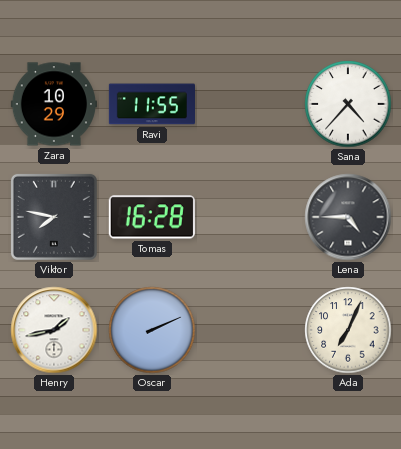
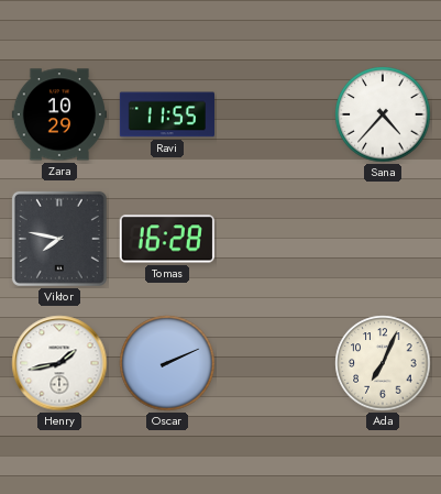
Lena: 4:45 -> none
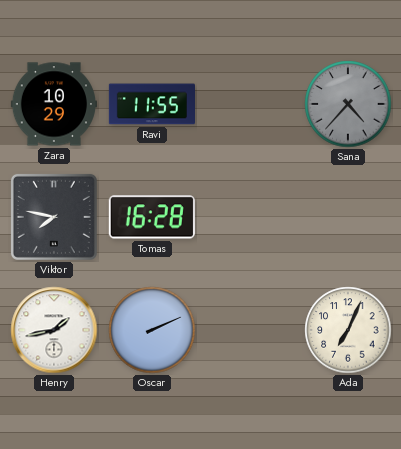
Sana dial: white -> grey
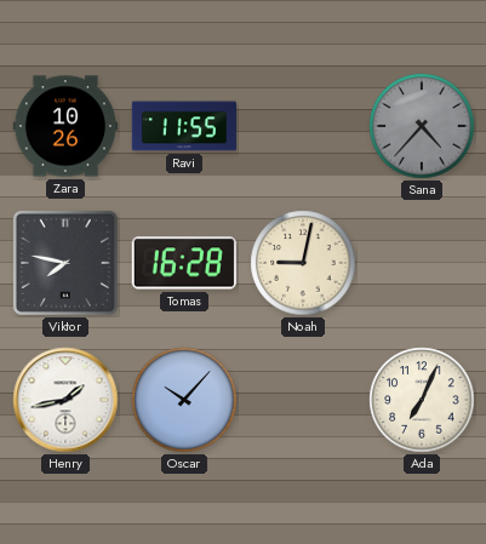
Zara: 10:29 -> 10:26
Noah: none -> 9:02
Oscar: 2:11 -> 10:07
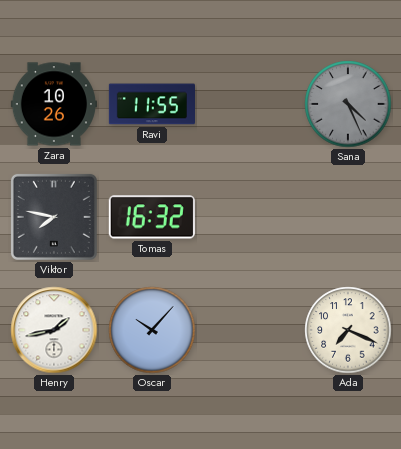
Sana: 4:37 -> 4:26
Tomas: 16:28 -> 16:32
Noah: 9:02 -> none
Ada: 7:04 -> 7:19
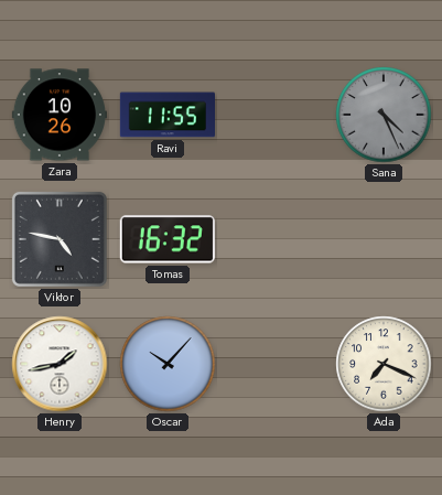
Viktor: 7:47 -> 4:47
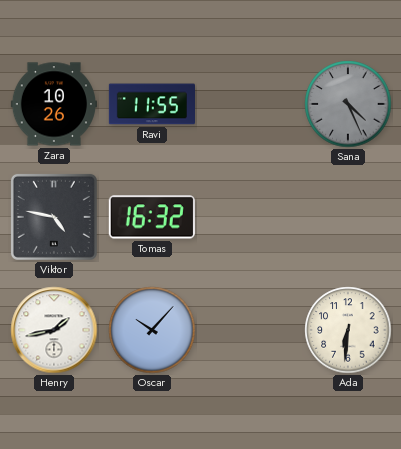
Ada: 7:19 -> 6:31
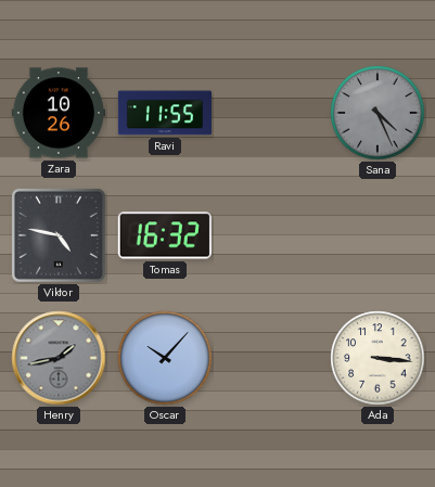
Henry dial: white -> grey
Ada: 6:31 -> 3:16
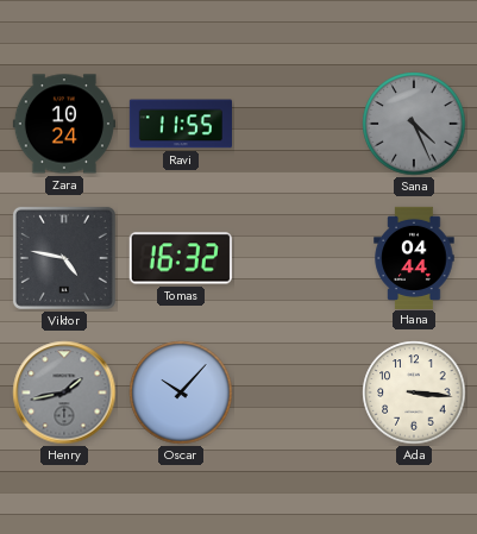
Zara: 10:26 -> 10:24
Hana: none -> 04:44
